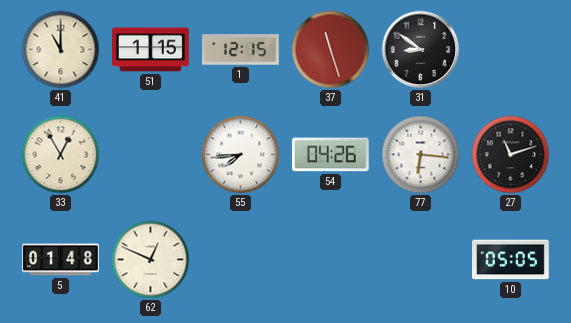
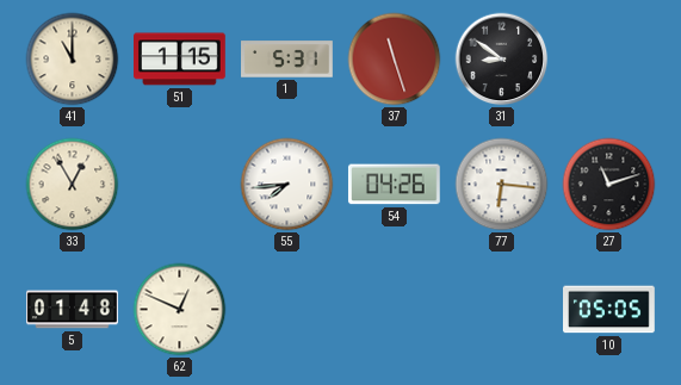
1: 12:15 -> 5:31
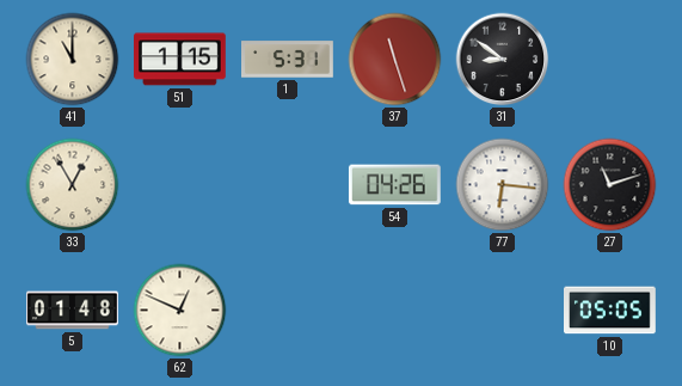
55: 7:44 -> none
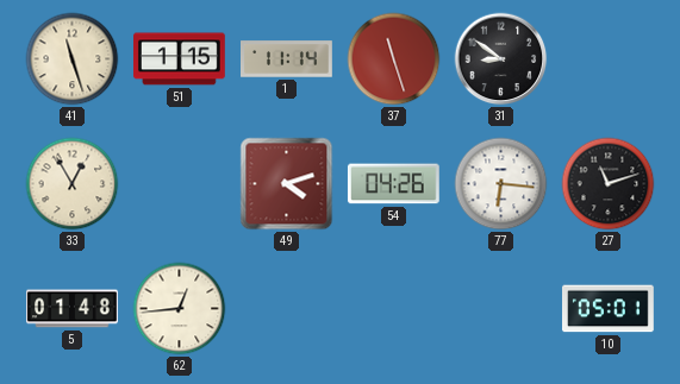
41: 11:00 -> 11:27
1: 5:31 -> 11:14
49: none -> 4:12
62: 12:49 -> 12:44
10: 05:05 -> 05:01
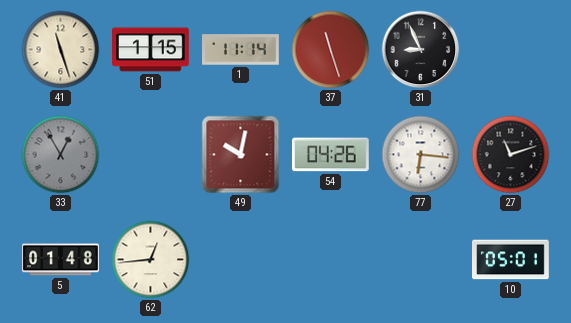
31: 8:51 -> 8:56
33 dial: cream -> grey
49: 4:12 -> 10:02
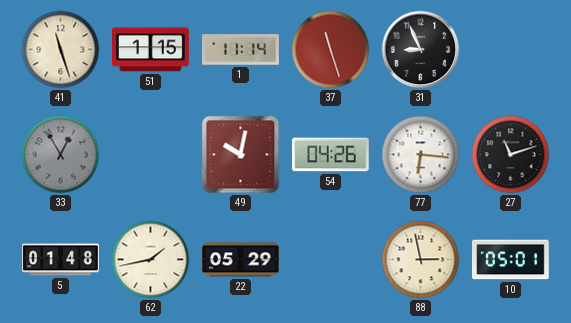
62: 12:44 -> 1:43
22: none -> 05:29
88: none -> 2:58
